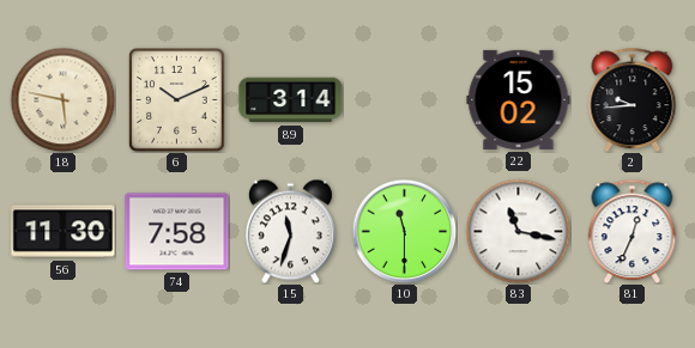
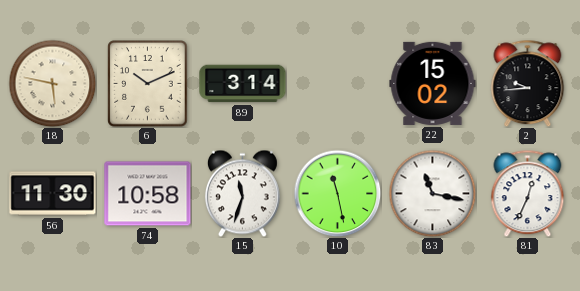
74: 7:58 -> 10:58
10: 11:30 -> 11:28
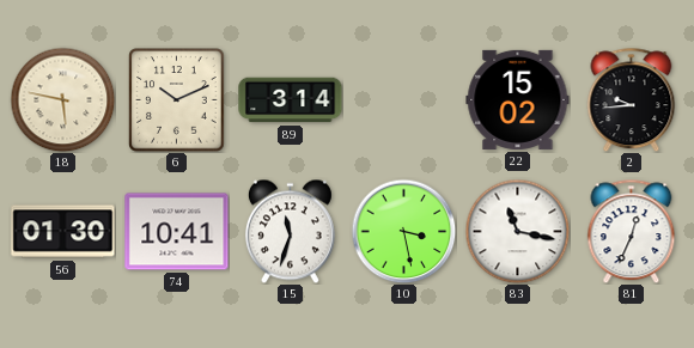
56: 11:30 -> 01:30
74: 10:58 -> 10:41
10: 11:28 -> 3:28
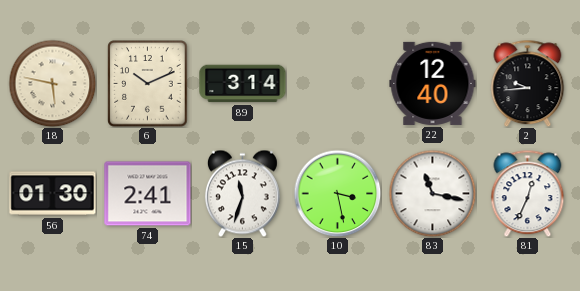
22: 15:02 -> 12:40
74: 10:41 -> 2:41
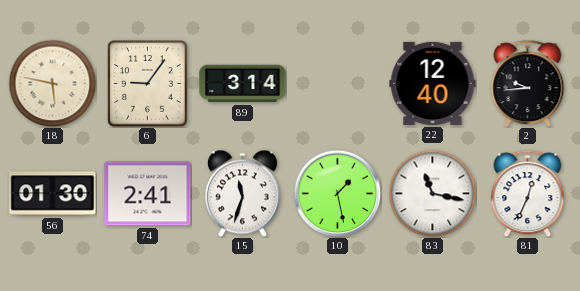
6: 10:11 -> 9:06
10: 3:28 -> 1:28
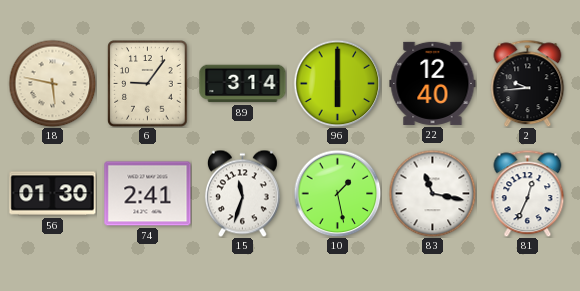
96: none -> 6:00
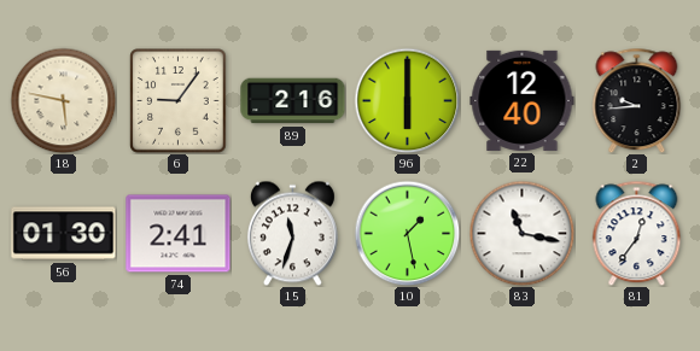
89: 3:14 -> 2:16
81: 12:34 -> 12:36
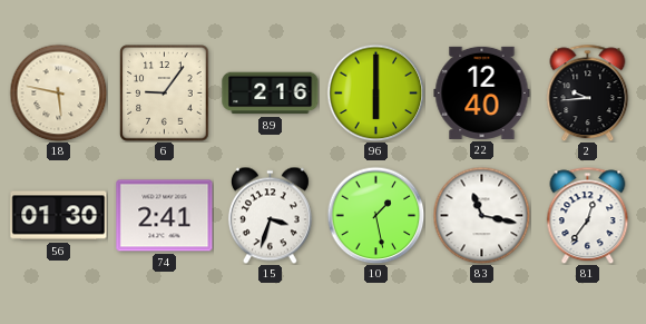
15: 11:33 -> 3:33
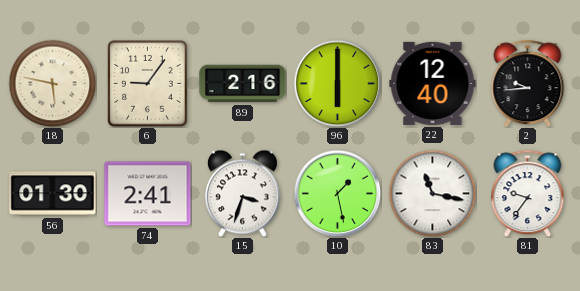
81: 12:36 -> 9:36
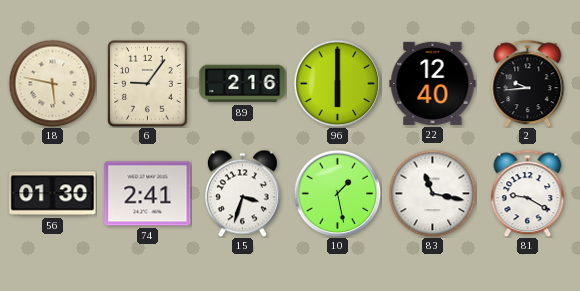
81: 9:36 -> 9:20
